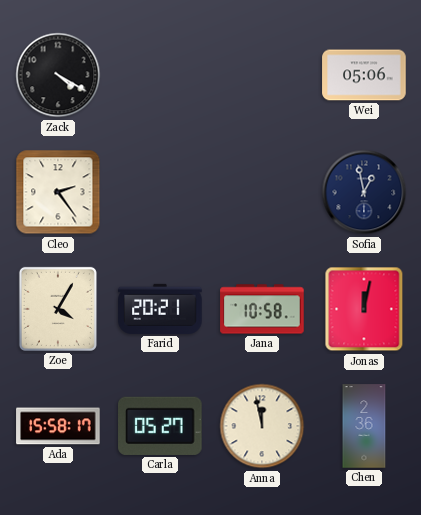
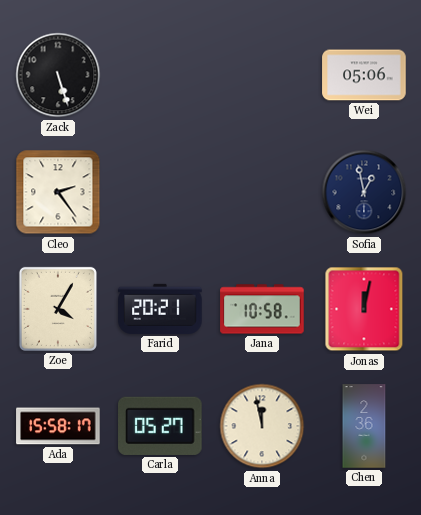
Zack: 4:20 -> 5:27
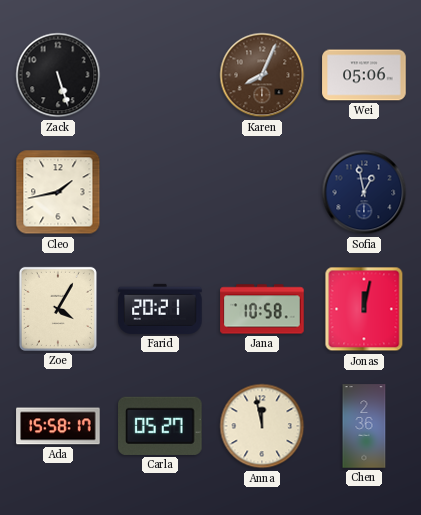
Karen: none -> 8:04
Cleo: 2:24 -> 1:43
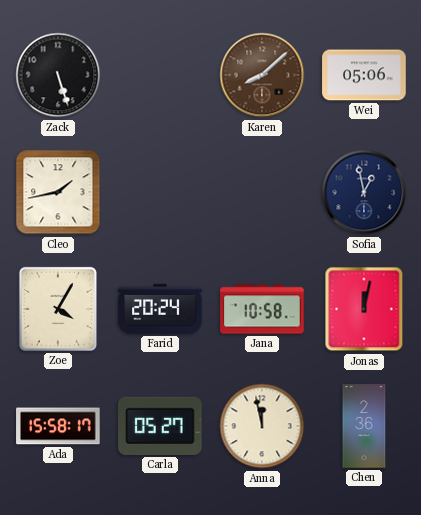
Karen: 8:04 -> 8:08
Farid: 20:21 -> 20:24
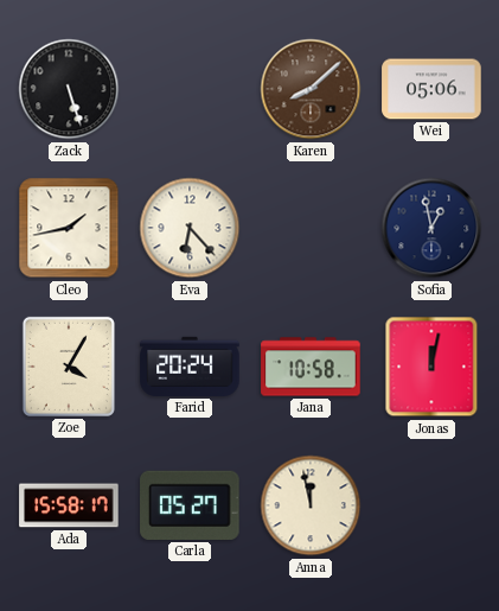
Eva: none -> 6:23
Chen: 2:36 -> none
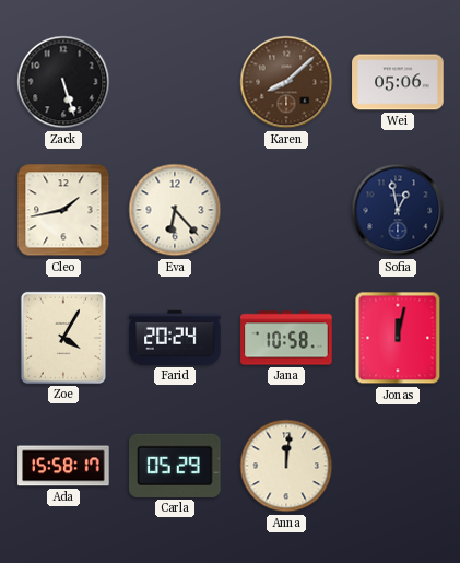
Carla: 05:27 -> 05:29
Anna: 11:58 -> 12:01
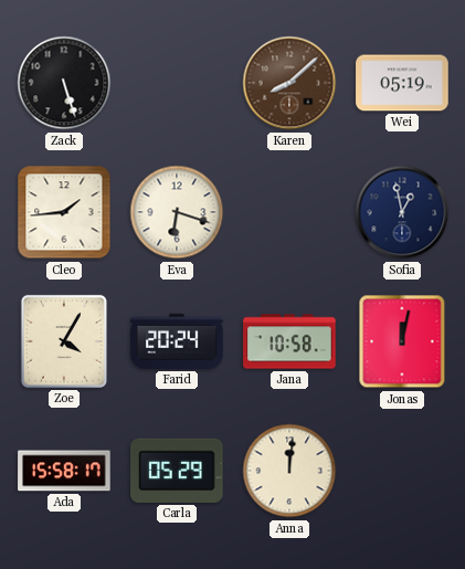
Wei: 05:06 -> 05:19
Cleo: 1:43 -> 1:44
Eva: 6:23 -> 6:18
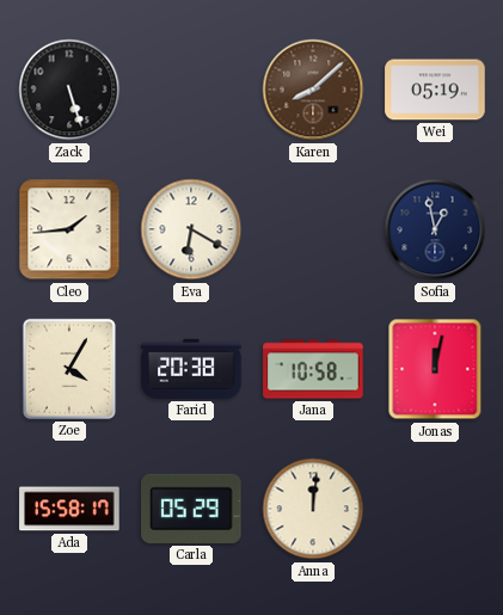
Eva: 6:18 -> 6:20
Farid: 20:24 -> 20:38
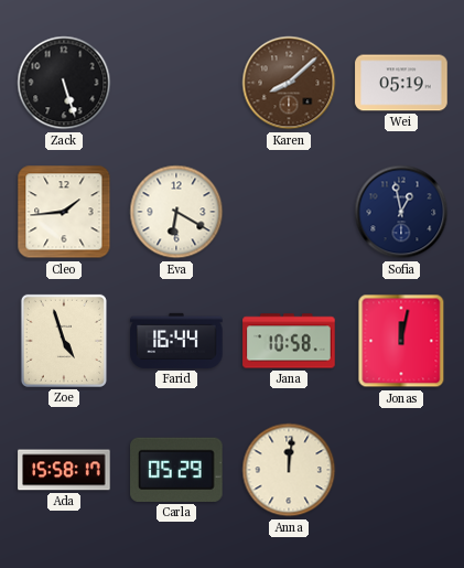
Zoe: 4:05 -> 4:57
Farid: 20:38 -> 16:44
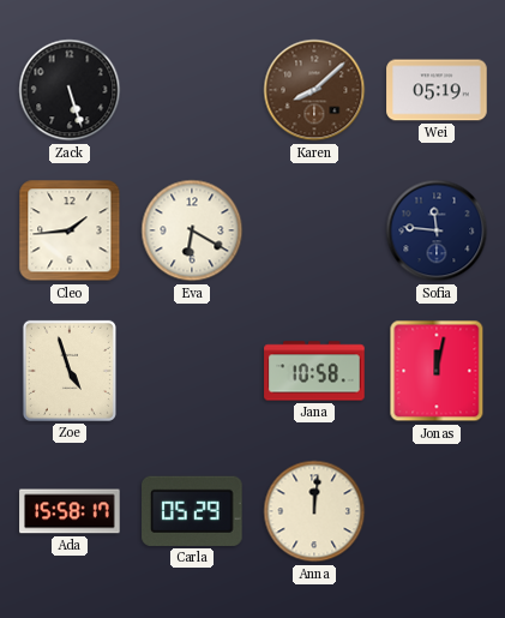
Sofia: 12:58 -> 11:46
Farid: 16:44 -> none
